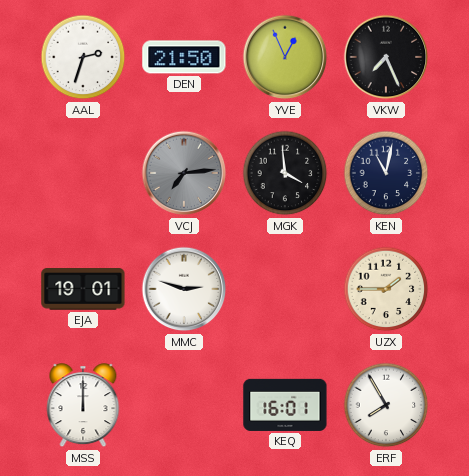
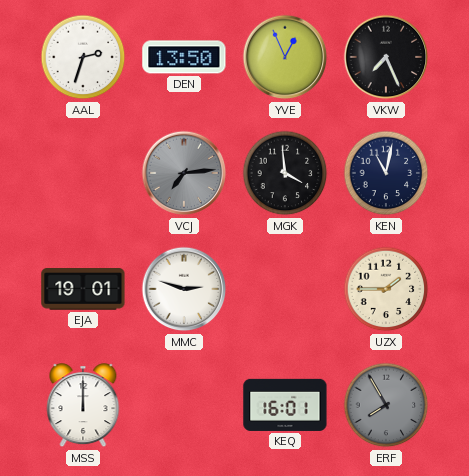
DEN: 21:50 -> 13:50
ERF dial: white -> grey
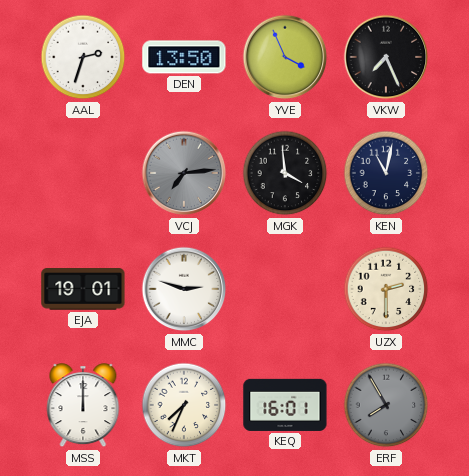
YVE: 12:56 -> 3:56
UZX: 1:45 -> 2:30
MKT: none -> 7:34
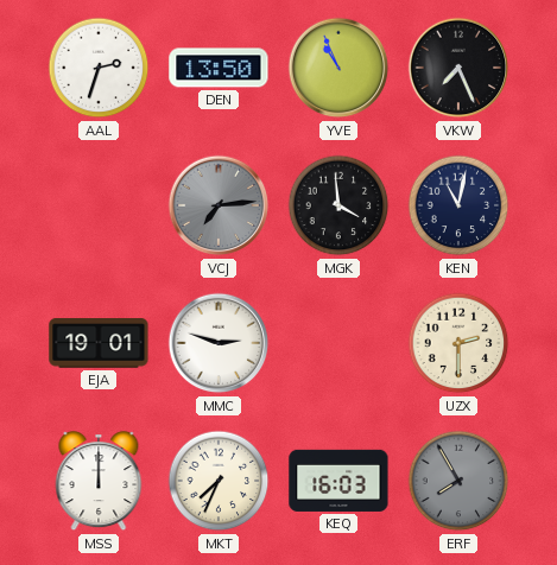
YVE: 3:56 -> 10:56
KEQ: 16:01 -> 16:03
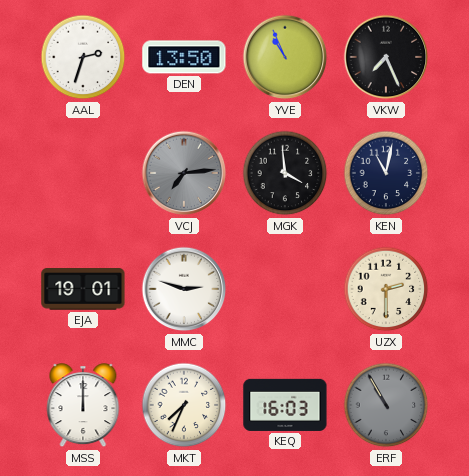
ERF: 7:55 -> 10:55
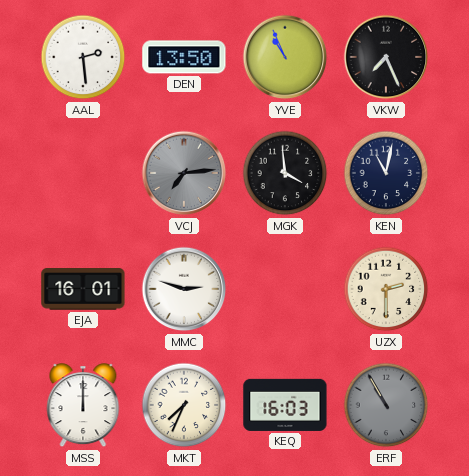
AAL: 2:33 -> 2:29
EJA: 19:01 -> 16:01
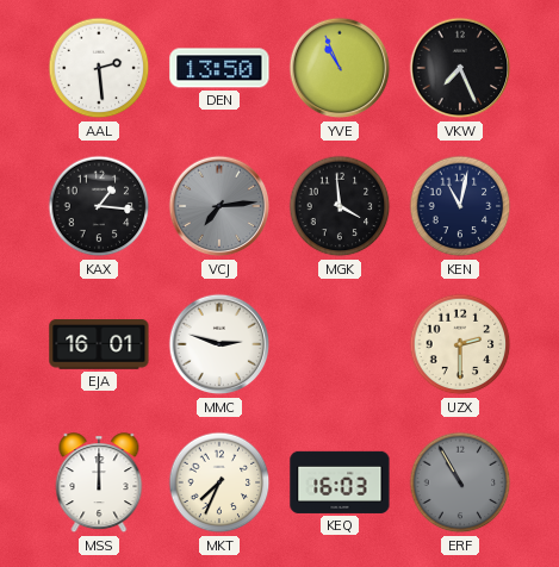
KAX: none -> 1:16
